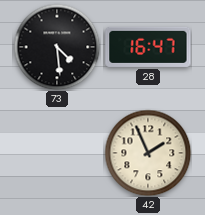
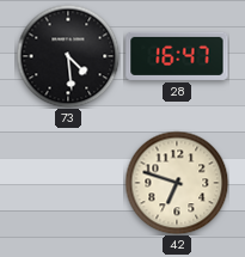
42: 1:56 -> 6:48
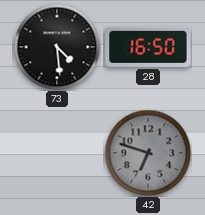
28: 16:47 -> 16:50
42 dial: cream -> grey
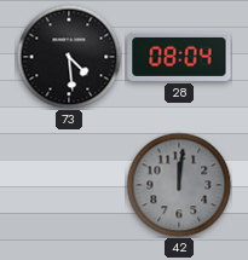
28: 16:50 -> 08:04
42: 6:48 -> 12:01
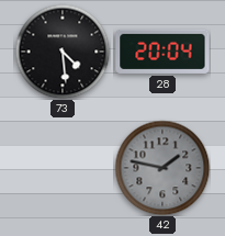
28: 08:04 -> 20:04
42: 12:01 -> 1:47
